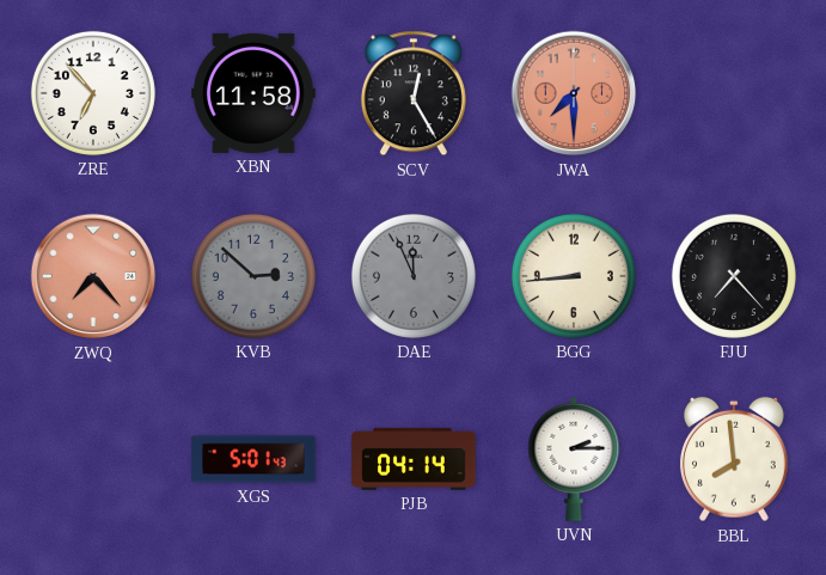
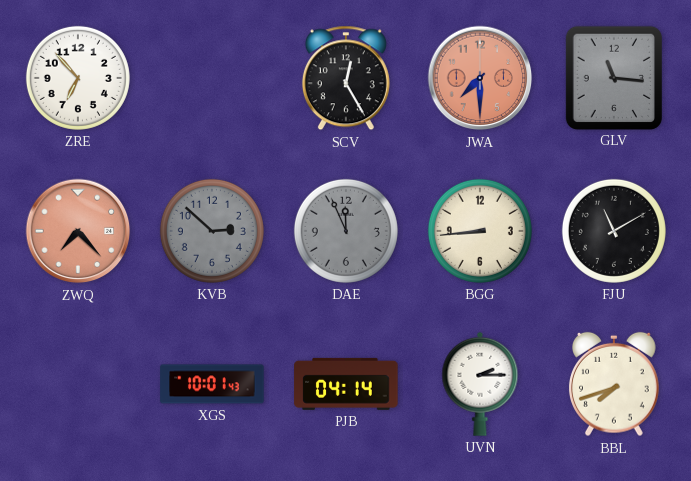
XBN: 11:58 -> none
GLV: none -> 11:16
FJU: 7:23 -> 11:10
XGS: 5:01 -> 10:01
BBL: 7:59 -> 7:42
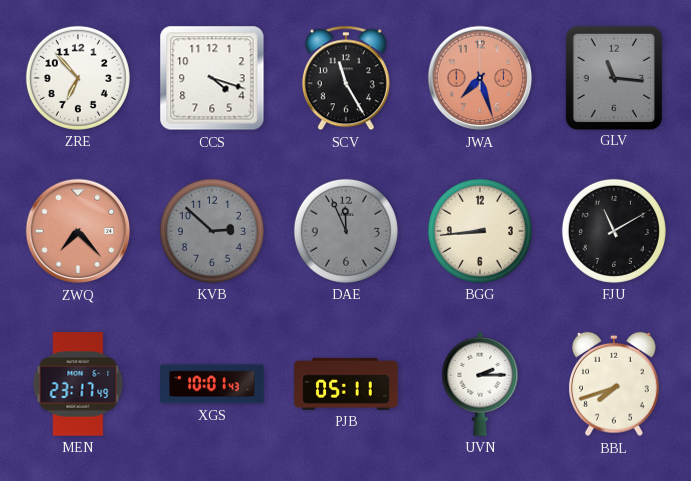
CCS: none -> 4:18
SCV: 12:25 -> 11:25
JWA: 7:30 -> 7:27
MEN: none -> 23:17
PJB: 04:14 -> 05:11
